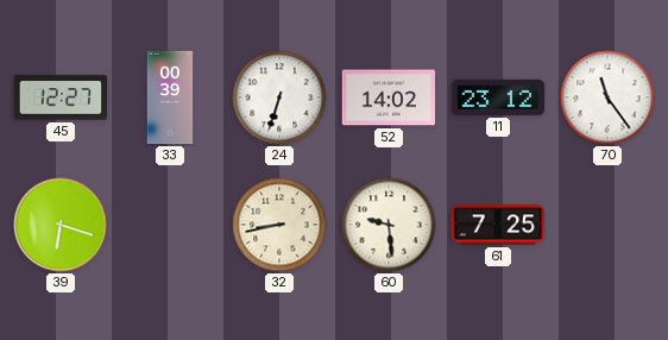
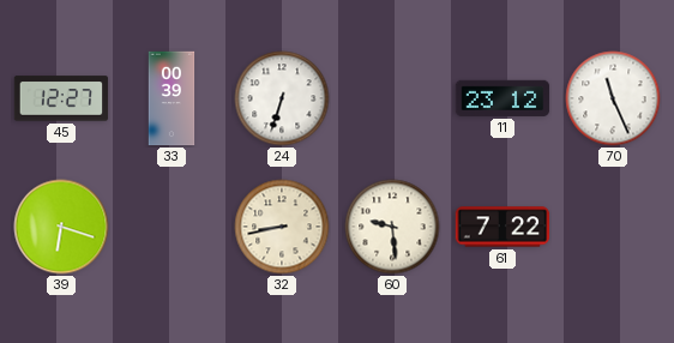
52: 14:02 -> none
70: 11:24 -> 11:26
61: 7:25 -> 7:22
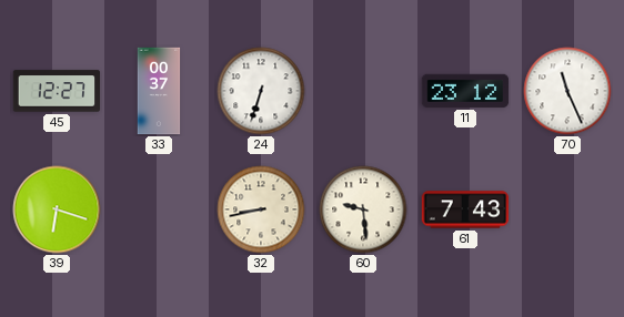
33: 00:39 -> 00:37
61: 7:22 -> 7:43
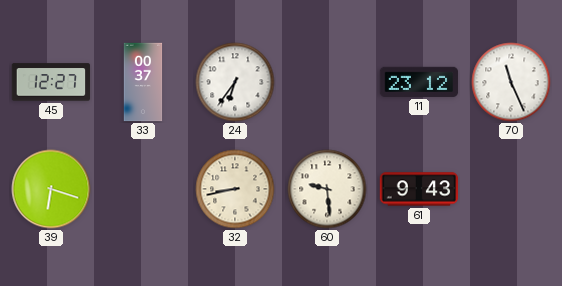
24: 6:33 -> 6:36
61: 7:43 -> 9:43
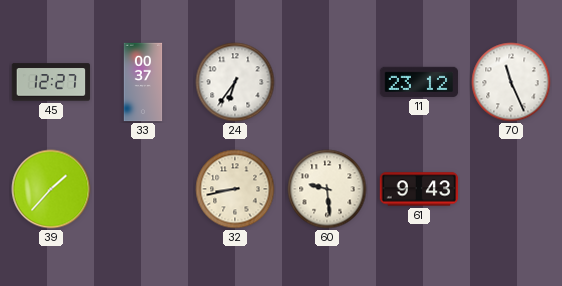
39: 6:18 -> 1:37
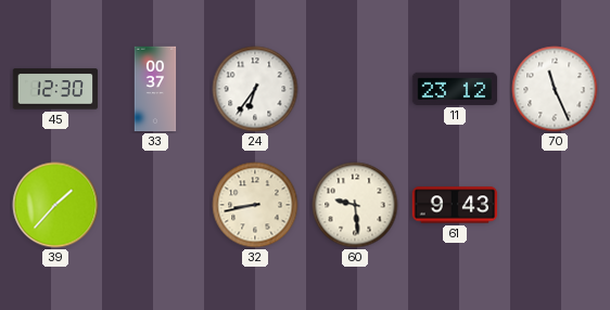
45: 12:27 -> 12:30
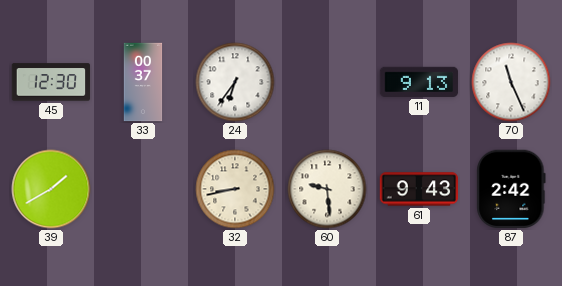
11: 23:12 -> 9:13
39: 1:37 -> 1:40
87: none -> 2:42
